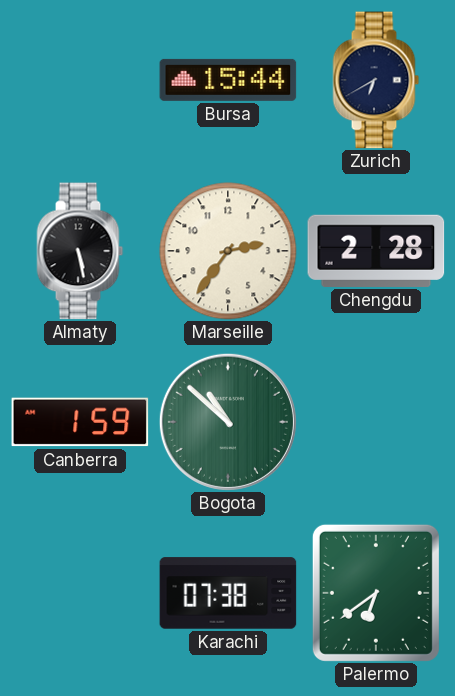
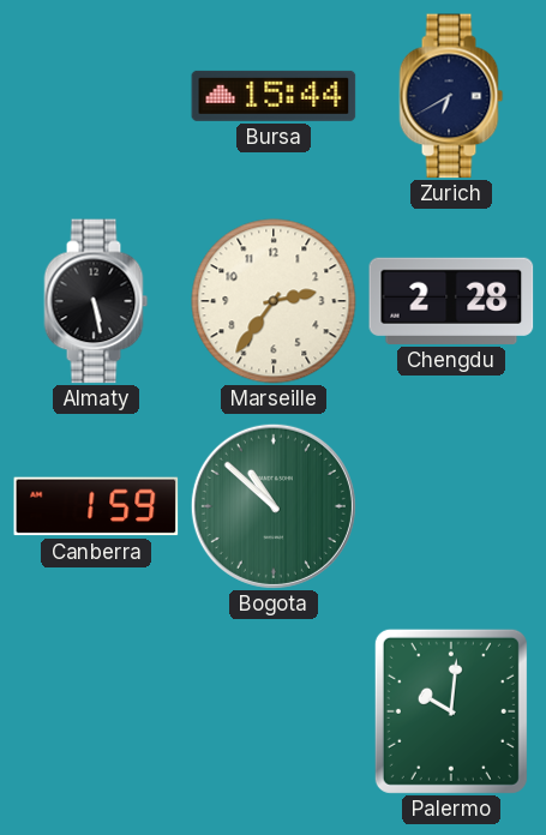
Karachi: 07:38 -> none
Palermo: 6:39 -> 10:01
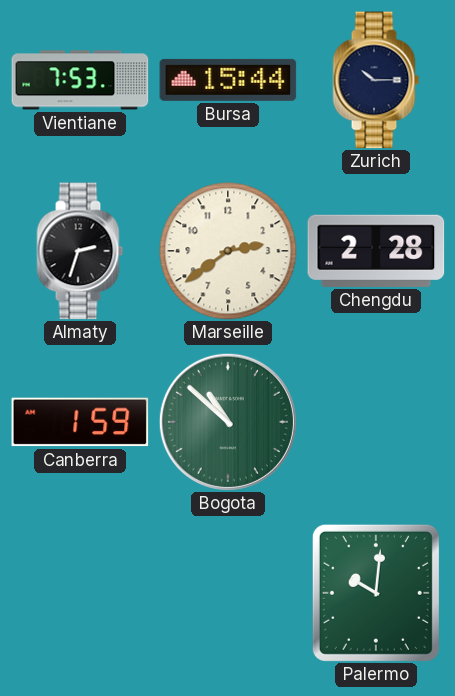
Vientiane: none -> 7:53
Zurich: 6:40 -> 10:15
Almaty: 5:28 -> 2:33
Marseille: 2:36 -> 2:39
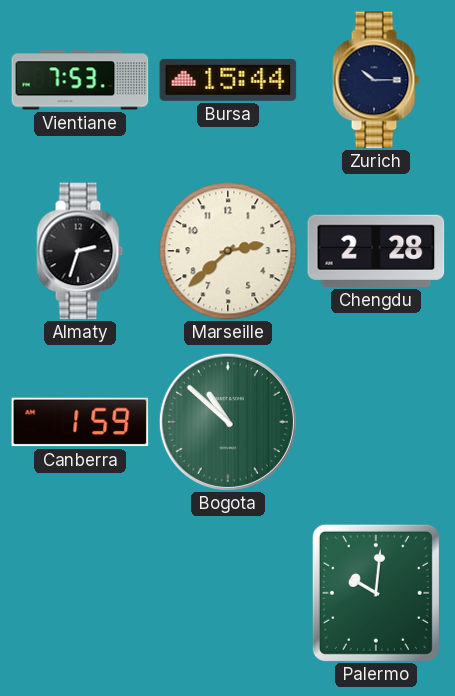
Marseille: 2:39 -> 2:38
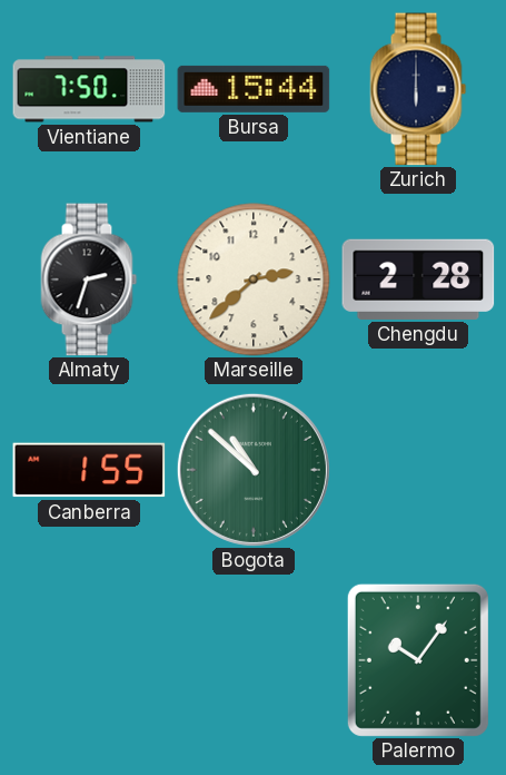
Vientiane: 7:53 -> 7:50
Zurich: 10:15 -> 6:00
Canberra: 1:59 -> 1:55
Palermo: 10:01 -> 10:06
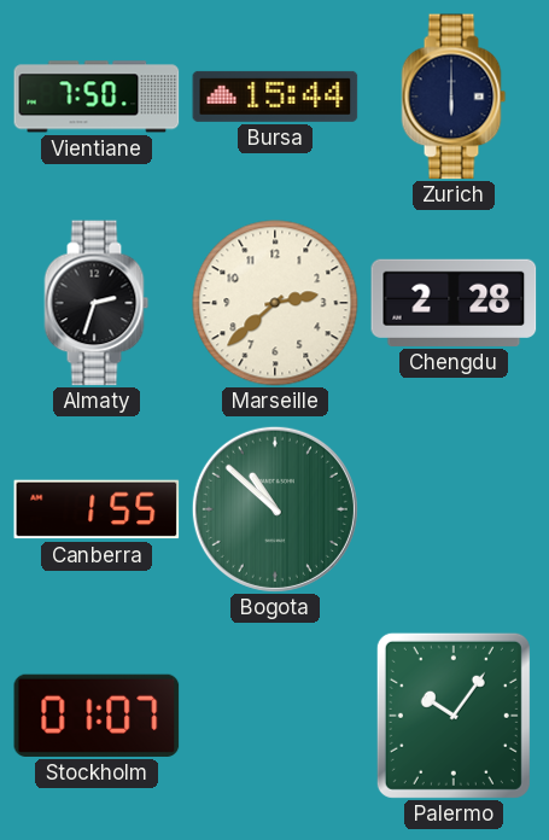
Stockholm: none -> 01:07
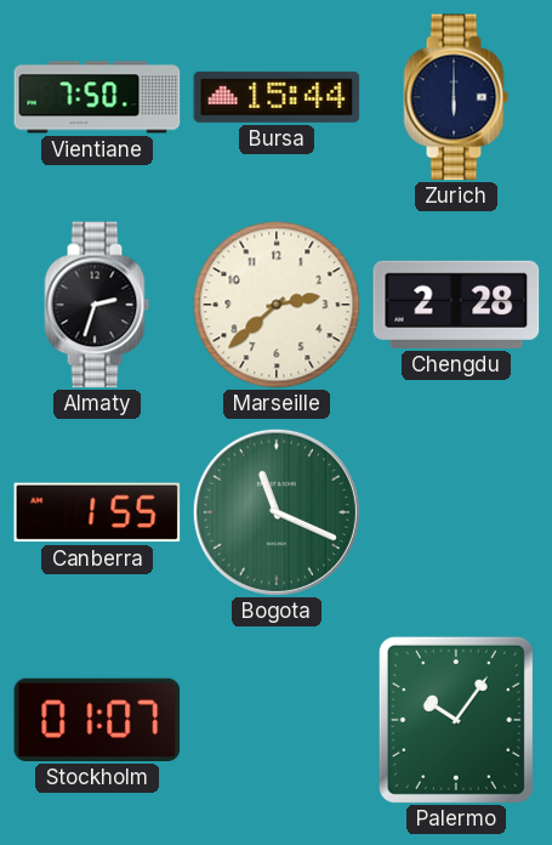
Bogota: 10:52 -> 11:19
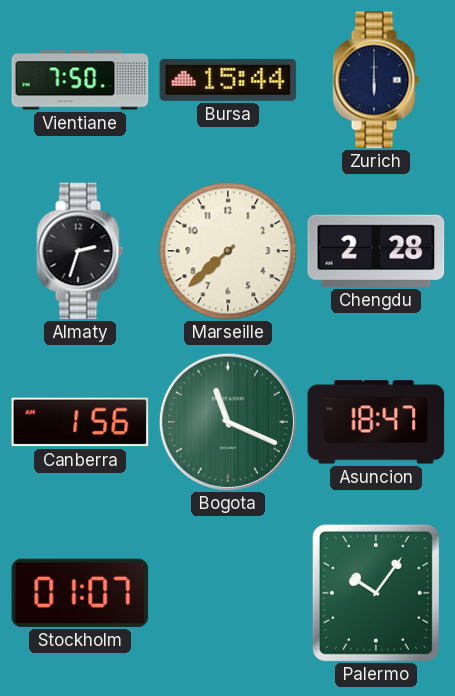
Marseille: 2:38 -> 7:38
Canberra: 1:55 -> 1:56
Asuncion: none -> 18:47
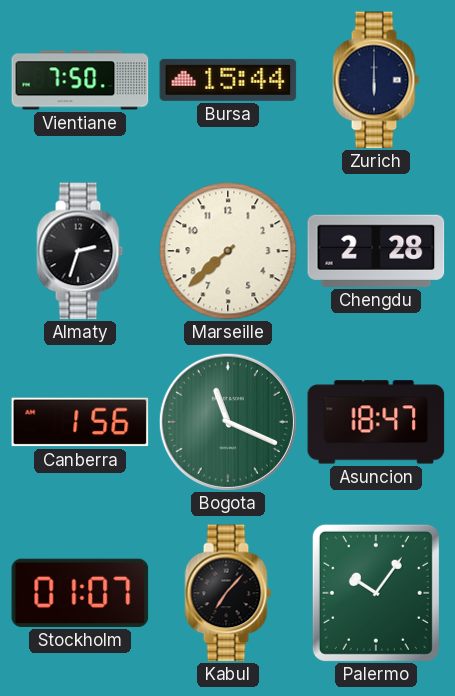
Kabul: none -> 7:07
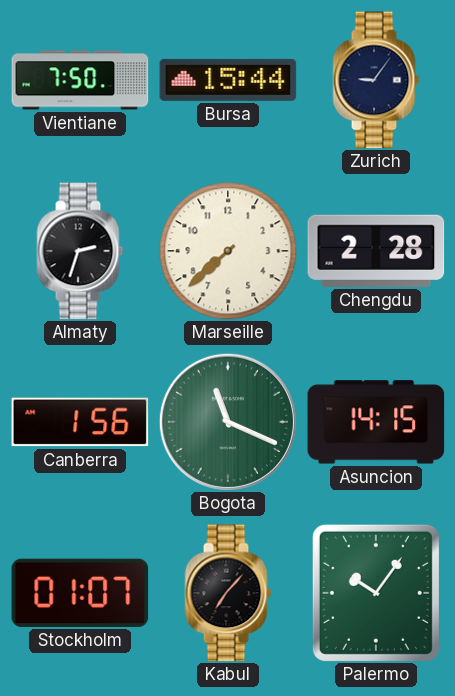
Zurich: 6:00 -> 9:06
Asuncion: 18:47 -> 14:15
